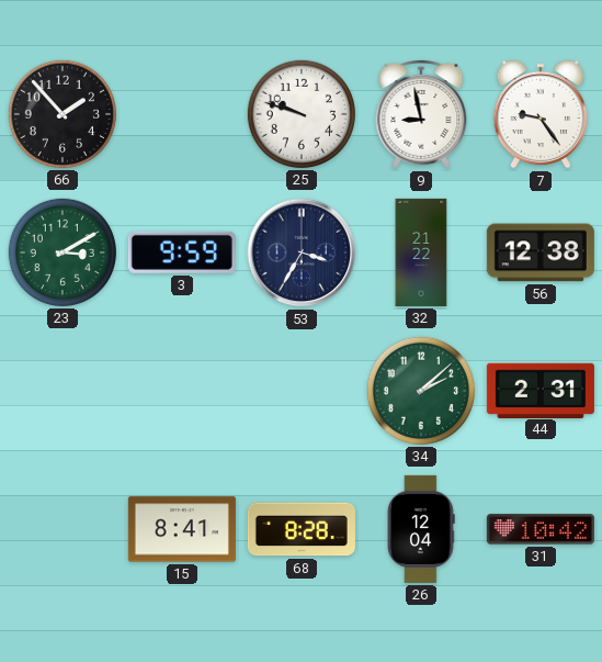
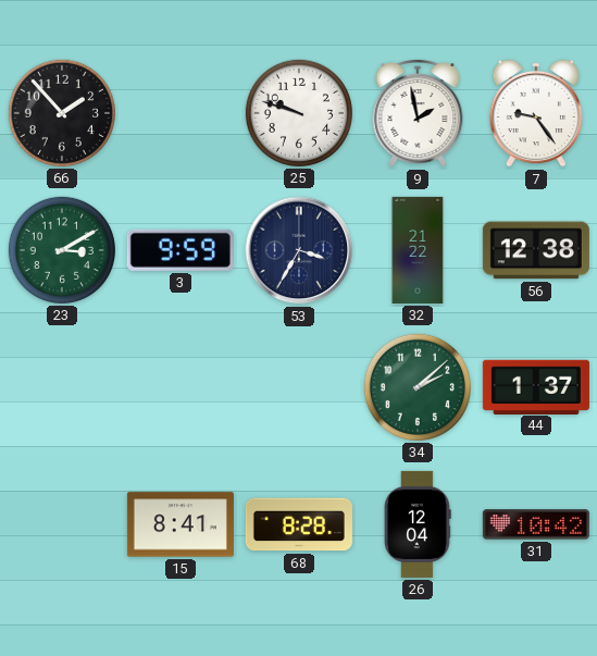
9: 8:58 -> 1:58
44: 2:31 -> 1:37
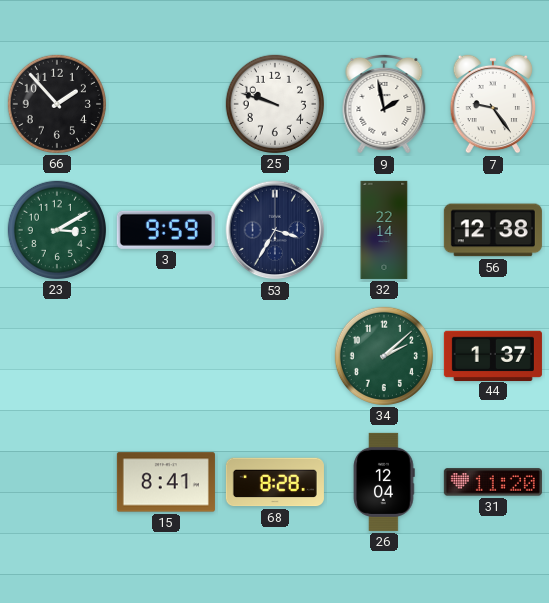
32: 21:22 -> 22:14
31: 10:42 -> 11:20
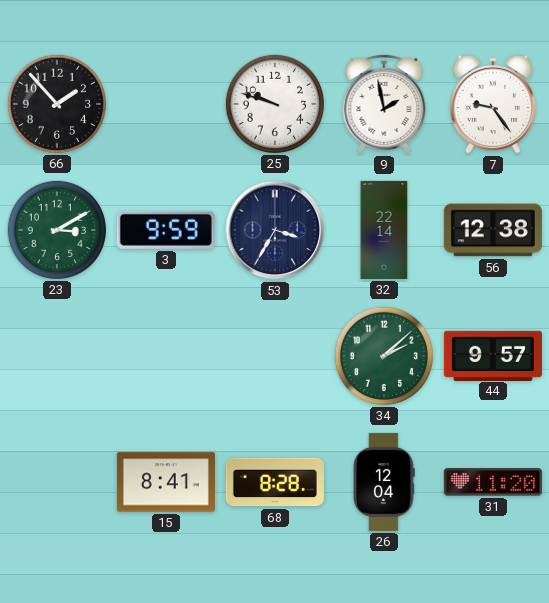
44: 1:37 -> 9:57
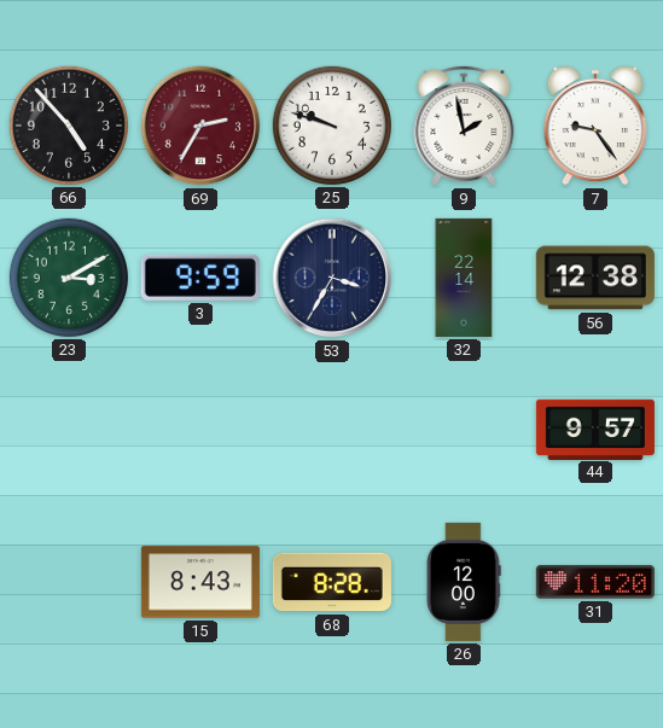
66: 1:53 -> 4:53
69: none -> 2:35
34: 2:08 -> none
15: 8:41 -> 8:43
26: 12:04 -> 12:00
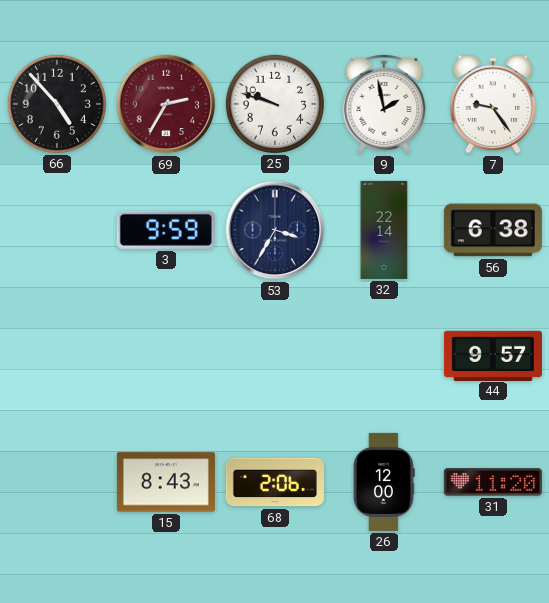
23: 3:10 -> none
56: 12:38 -> 6:38
68: 8:28 -> 2:06
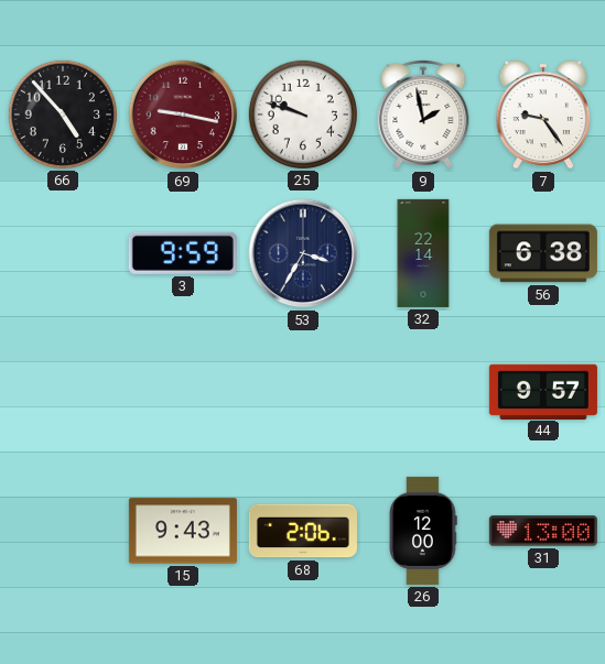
69: 2:35 -> 9:17
15: 8:43 -> 9:43
31: 11:20 -> 13:00
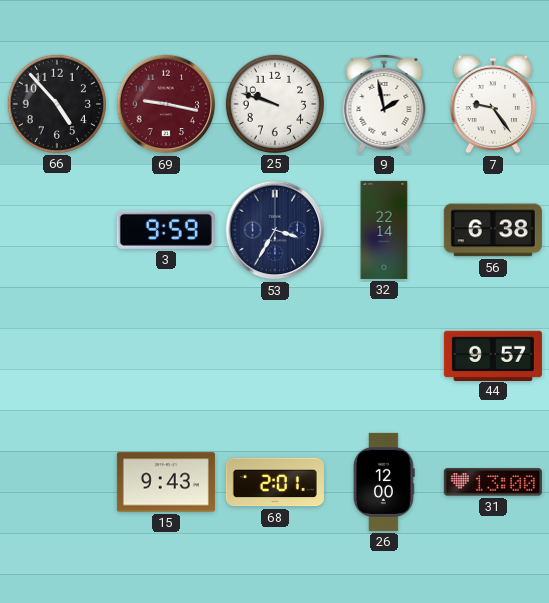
68: 2:06 -> 2:01
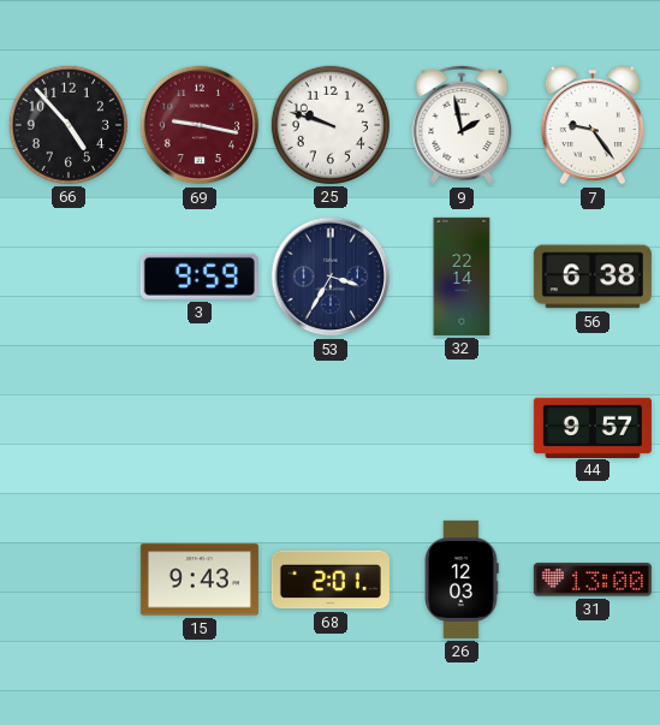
26: 12:00 -> 12:03
